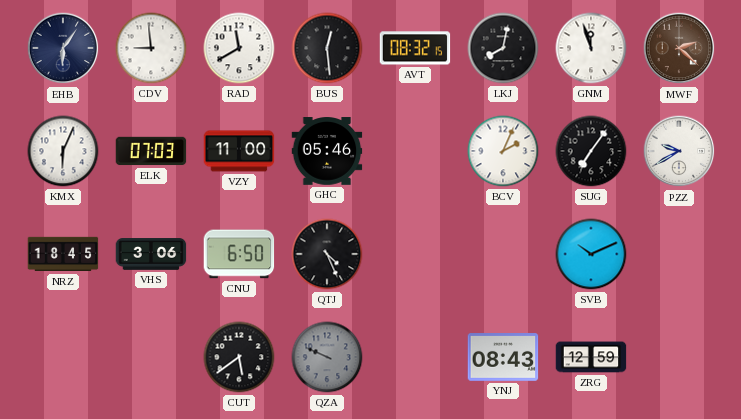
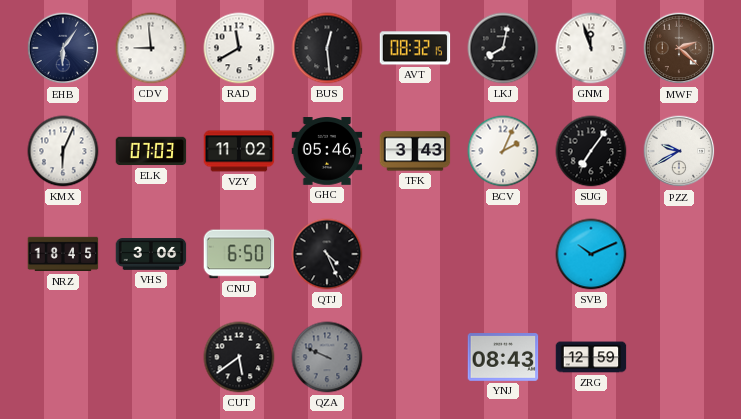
VZY: 11:00 -> 11:02
TFK: none -> 3:43
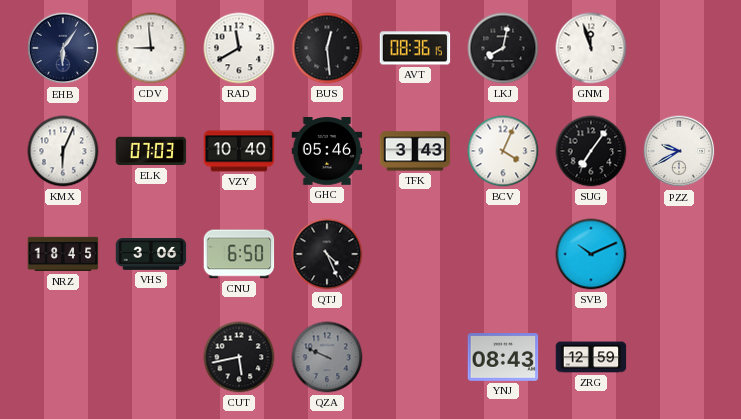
AVT: 08:32 -> 08:36
MWF: 2:22 -> none
VZY: 11:02 -> 10:40
BCV: 2:04 -> 4:04
CUT: 5:39 -> 5:43
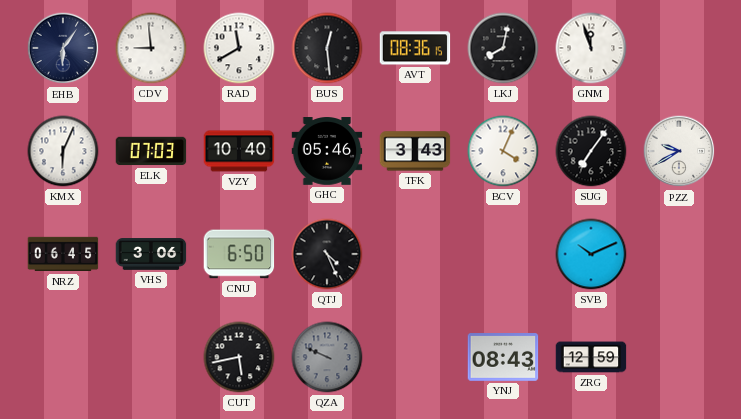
NRZ: 18:45 -> 06:45
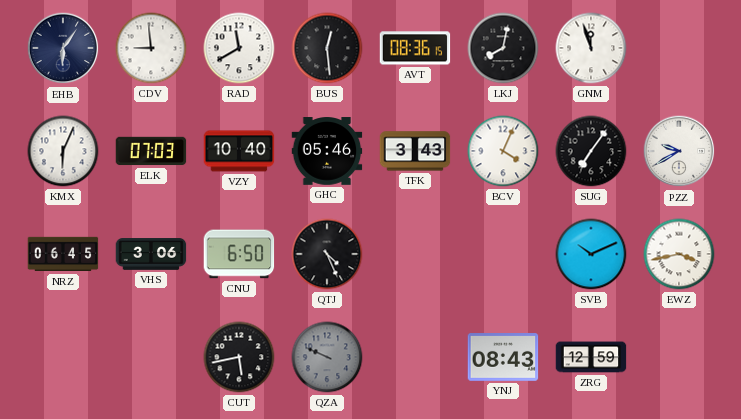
EWZ: none -> 3:43
